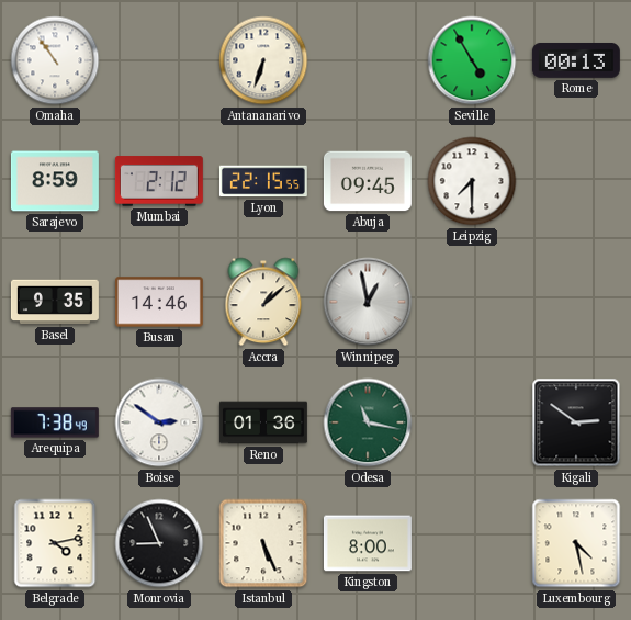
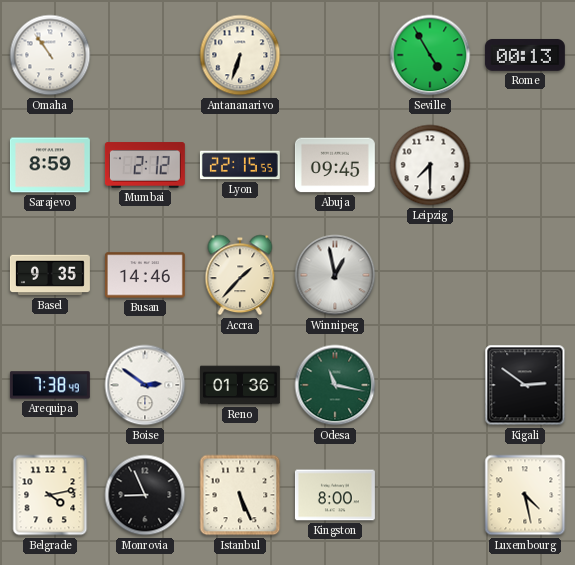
Accra: 1:08 -> 1:37
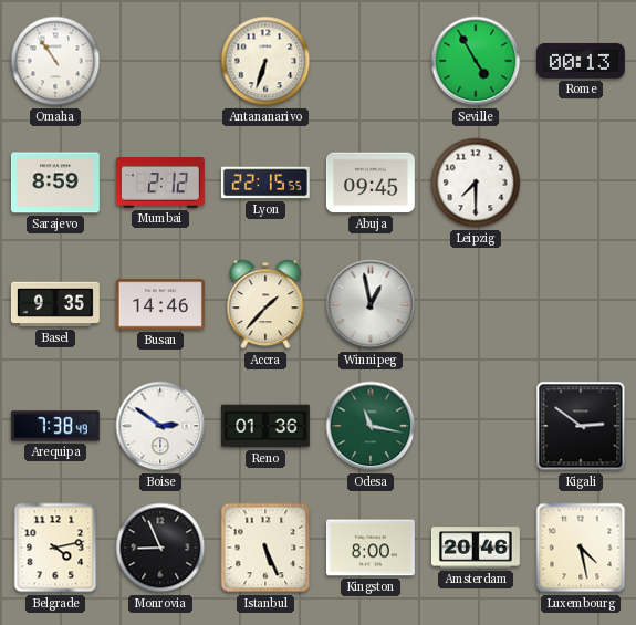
Amsterdam: none -> 20:46
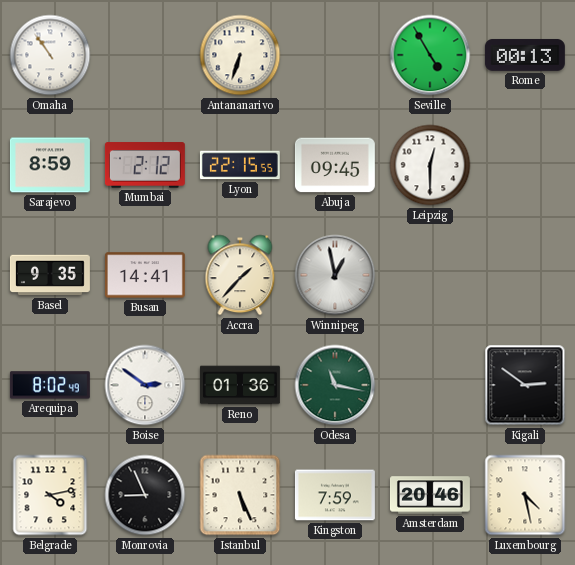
Leipzig: 7:30 -> 12:30
Busan: 14:46 -> 14:41
Arequipa: 7:38 -> 8:02
Kingston: 8:00 -> 7:59
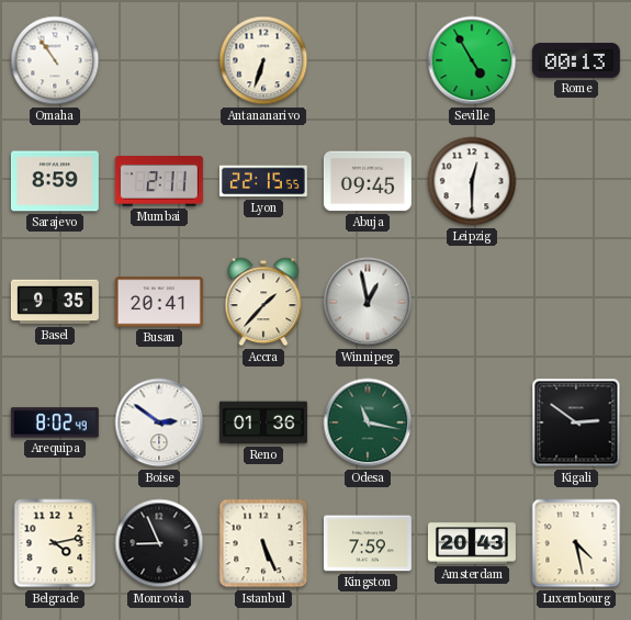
Mumbai: 2:12 -> 2:11
Busan: 14:41 -> 20:41
Amsterdam: 20:46 -> 20:43
